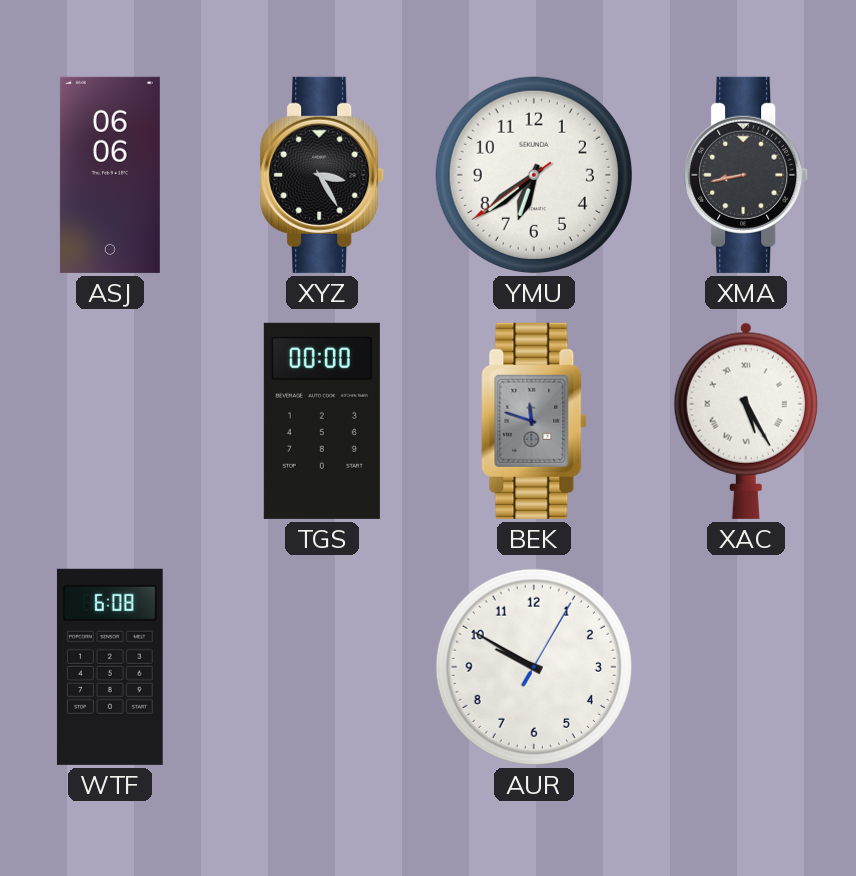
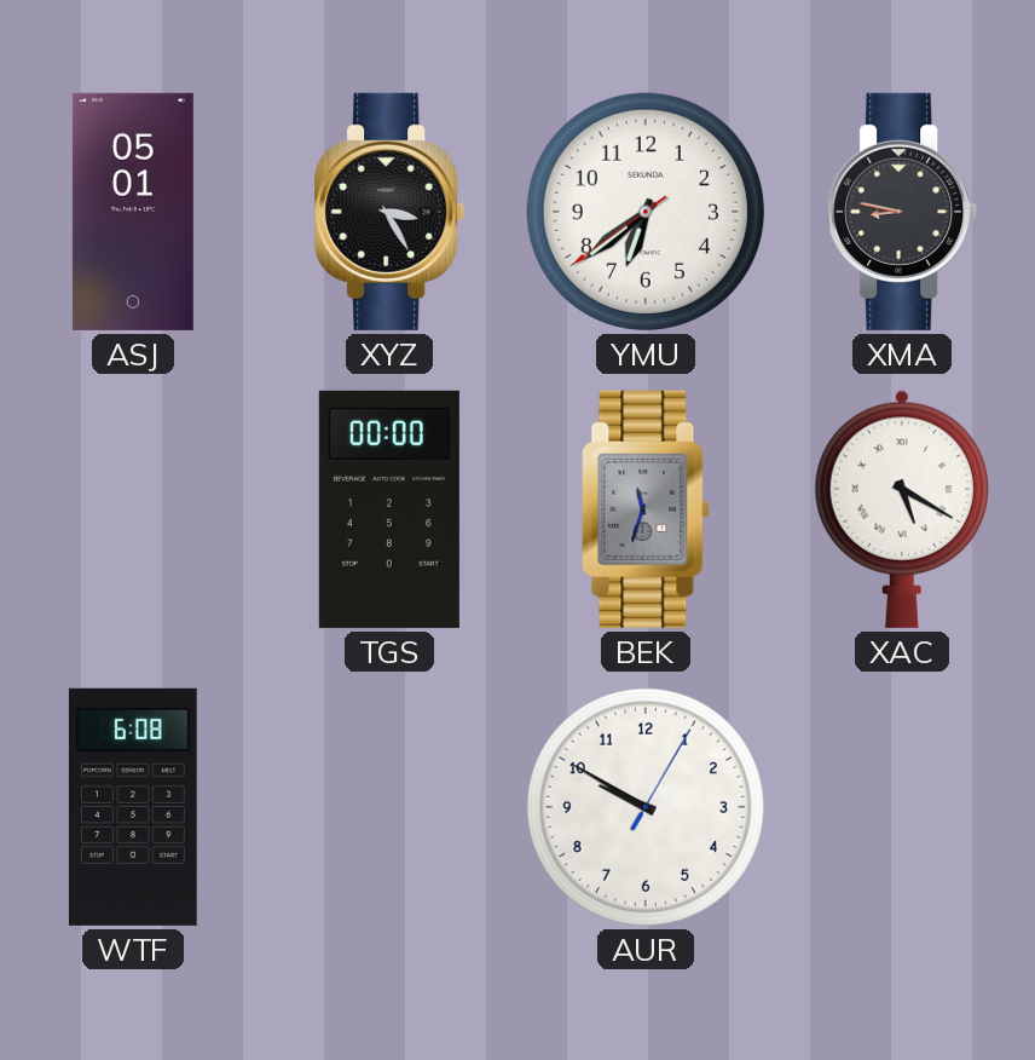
ASJ: 06:06 -> 05:01
XMA: 8:43 -> 8:47
BEK: 11:48 -> 11:33
XAC: 5:25 -> 5:20
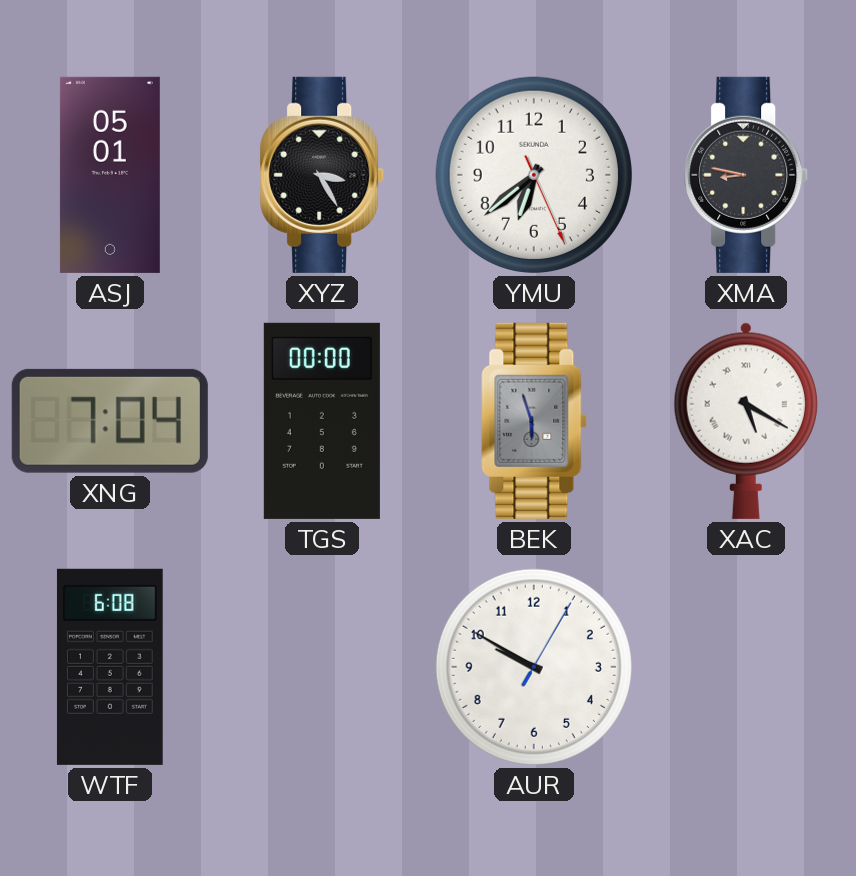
YMU: 6:38:39 -> 6:38:26
XNG: none -> 7:04
BEK: 11:33 -> 5:57
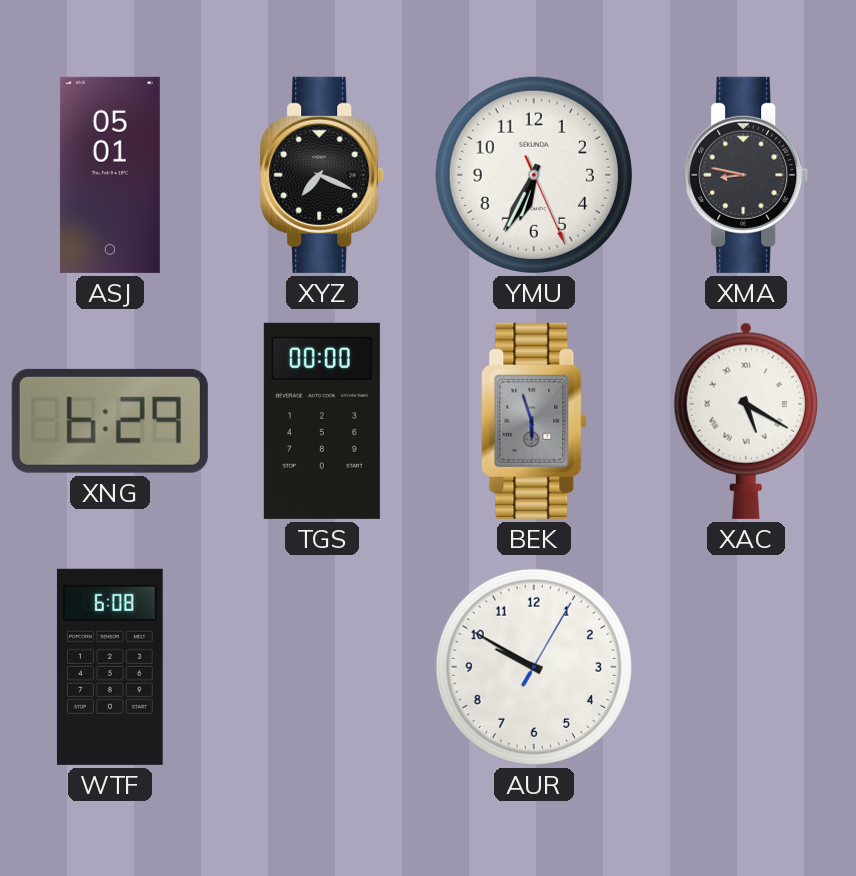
XYZ: 3:25 -> 7:19
YMU: 6:38 -> 6:34
XNG: 7:04 -> 6:29
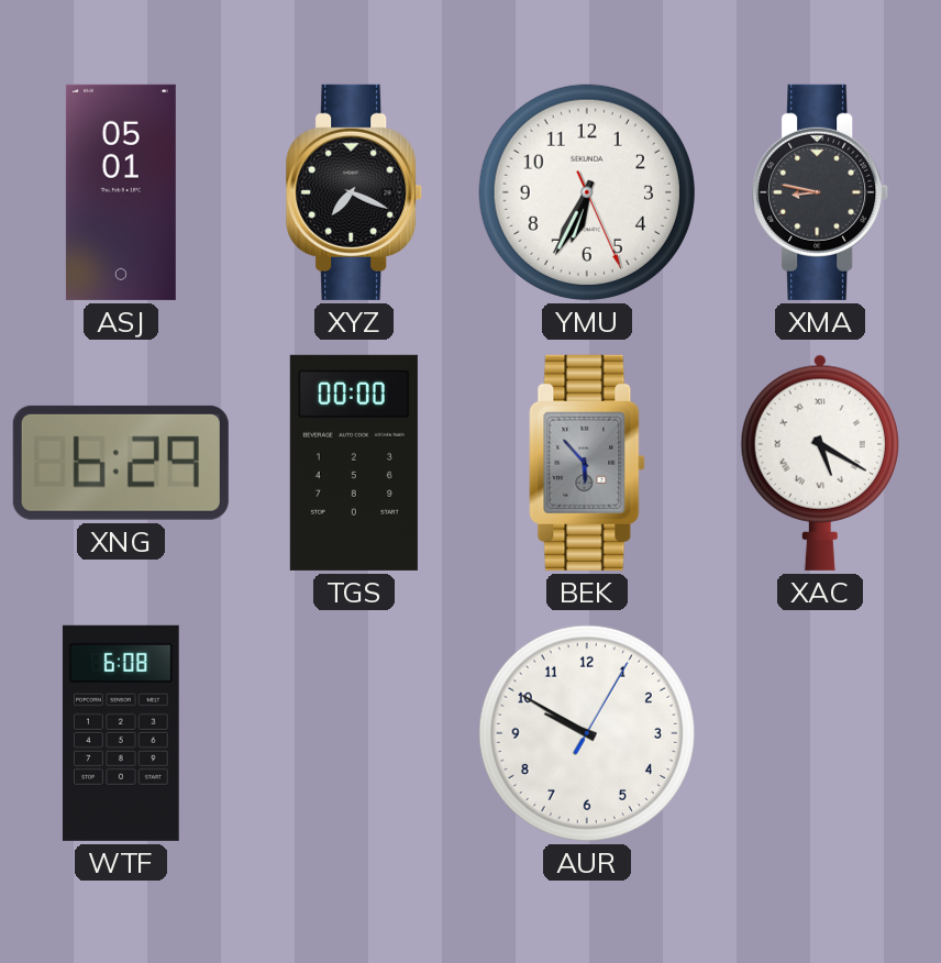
BEK: 5:57 -> 5:53
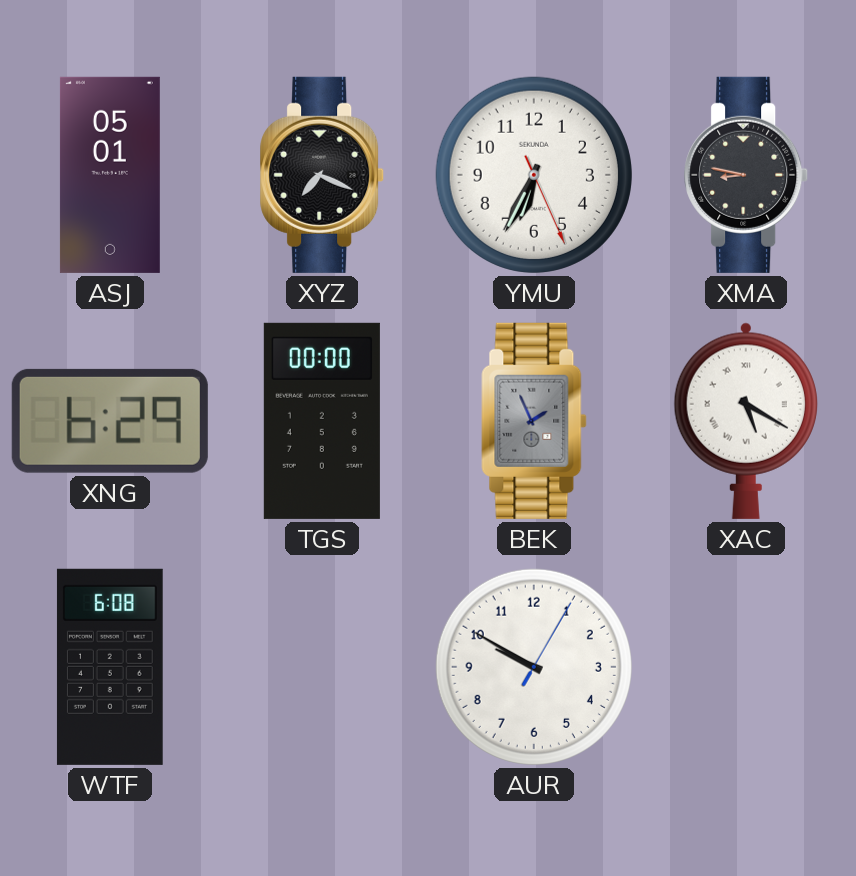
BEK: 5:53 -> 1:56
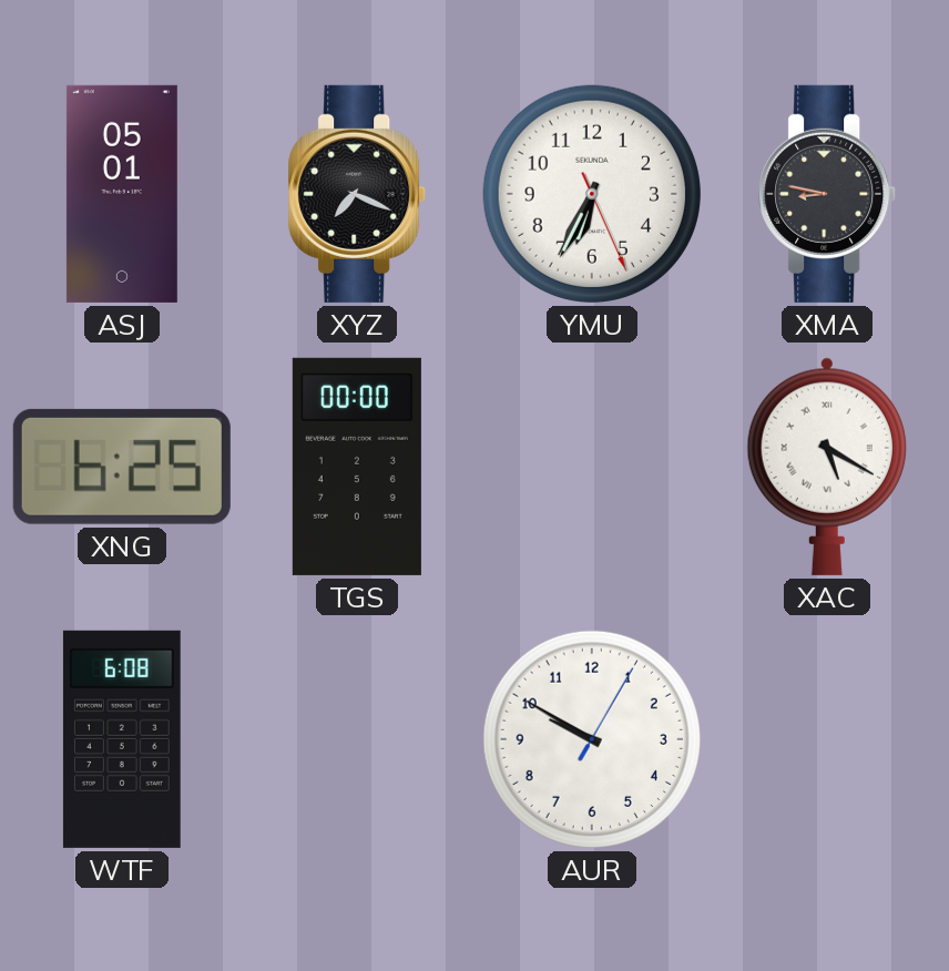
XNG: 6:29 -> 6:25
BEK: 1:56 -> none
